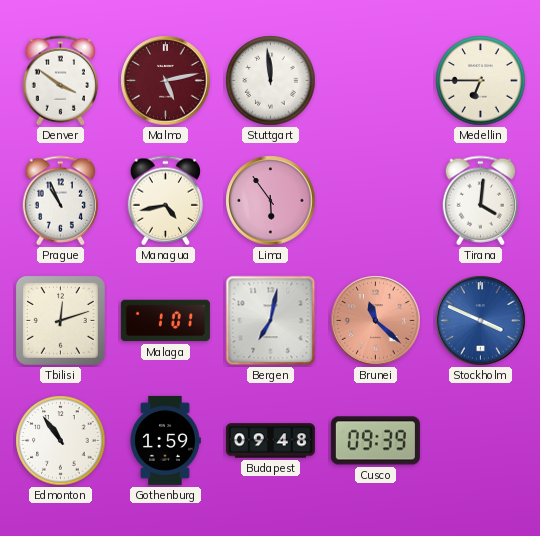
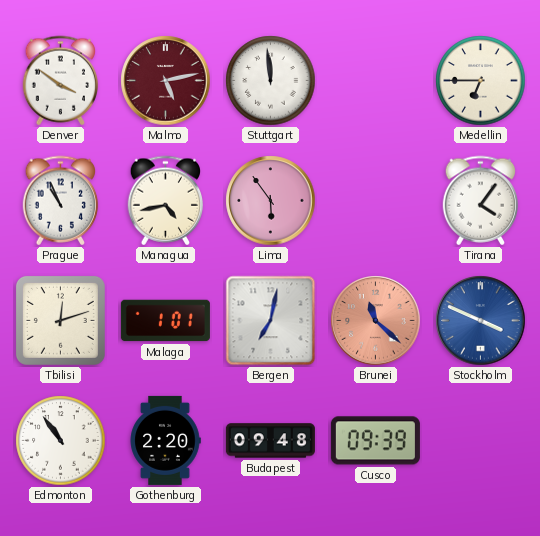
Tirana: 4:01 -> 4:06
Gothenburg: 1:59 -> 2:20
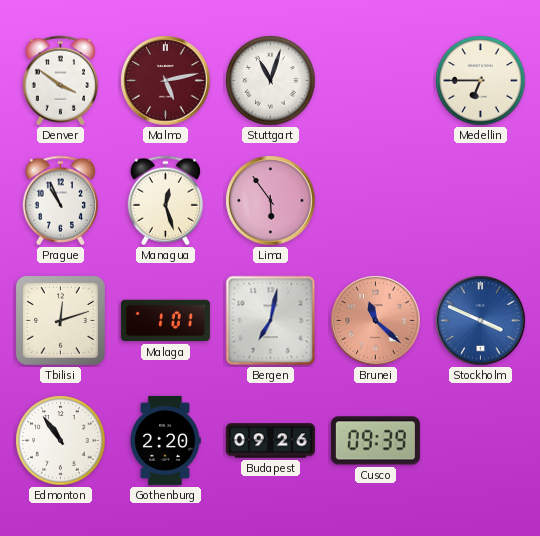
Stuttgart: 11:59 -> 11:03
Managua: 4:43 -> 12:27
Tirana: 4:06 -> none
Budapest: 09:48 -> 09:26
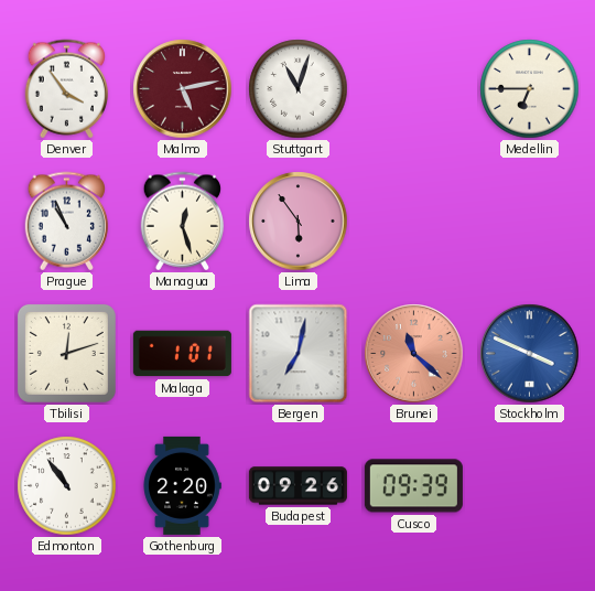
Denver: 3:51 -> 3:54
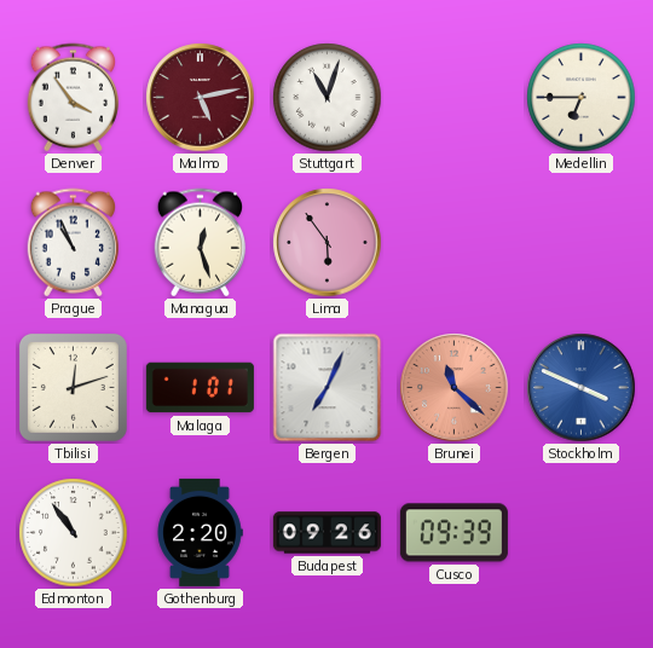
Bergen: 7:02 -> 7:04
